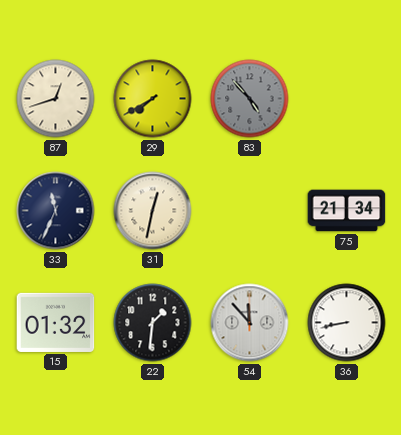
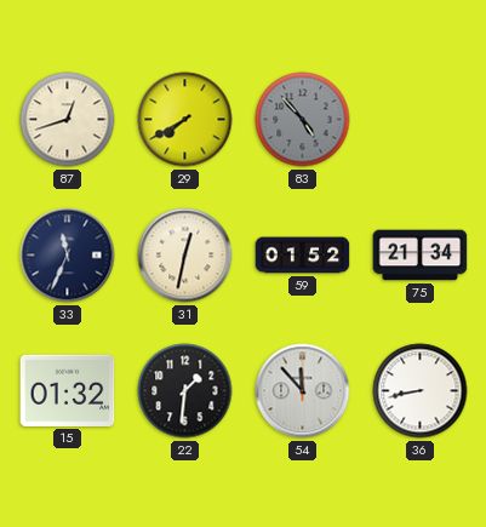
59: none -> 01:52
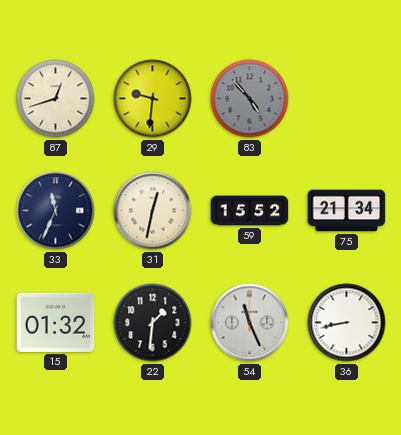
29: 7:40 -> 9:31
59: 01:52 -> 15:52
54: 11:53 -> 11:26
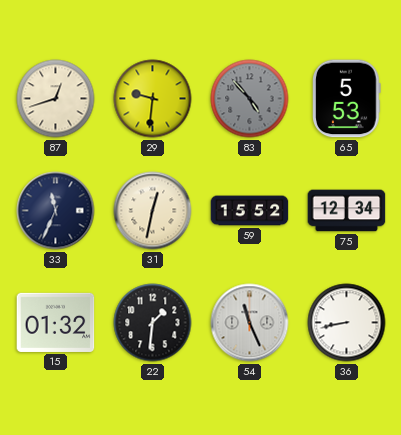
65: none -> 5:53
75: 21:34 -> 12:34
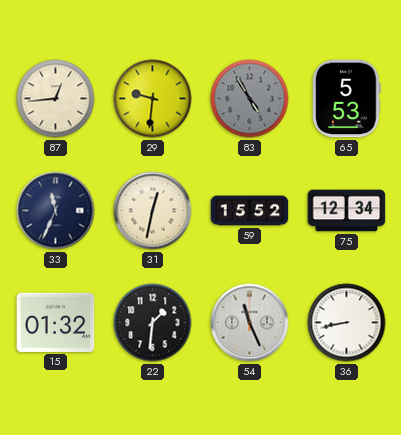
87: 12:42 -> 12:44
83: 4:53 -> 4:55
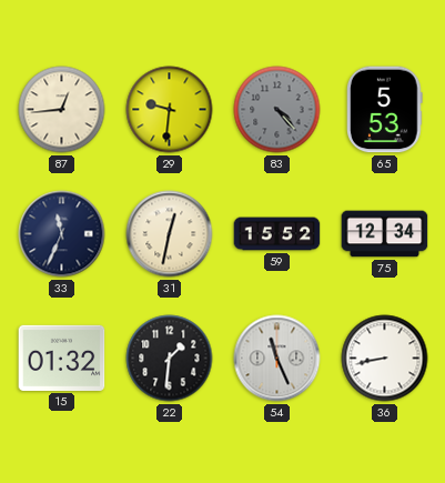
83: 4:55 -> 4:23
